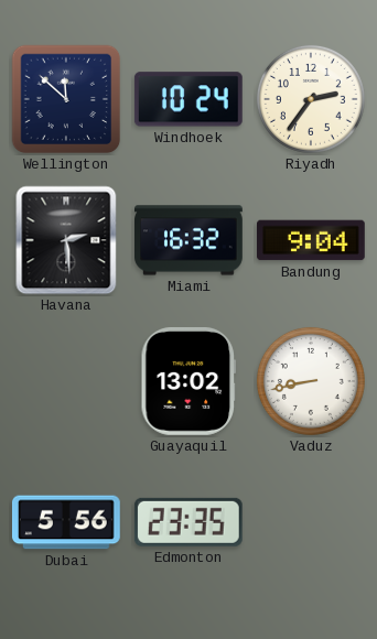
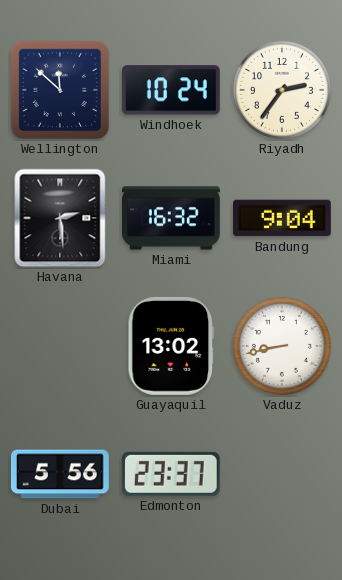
Edmonton: 23:35 -> 23:37
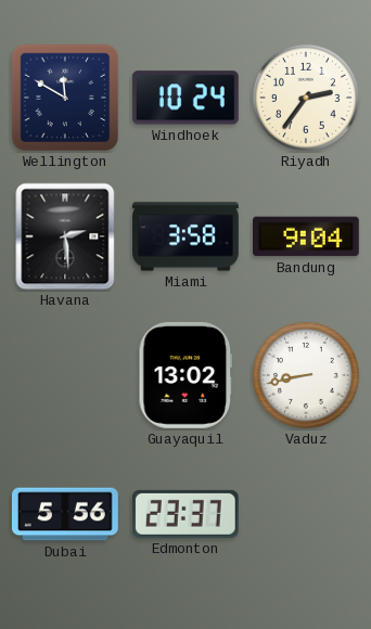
Wellington: 11:52 -> 11:50
Miami: 16:32 -> 3:58
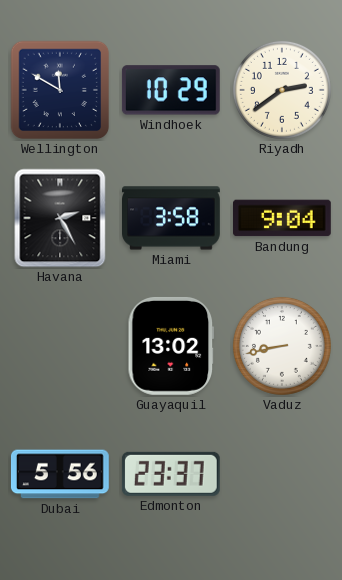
Windhoek: 10:24 -> 10:29
Riyadh: 2:36 -> 2:39
Havana: 2:29 -> 2:25
